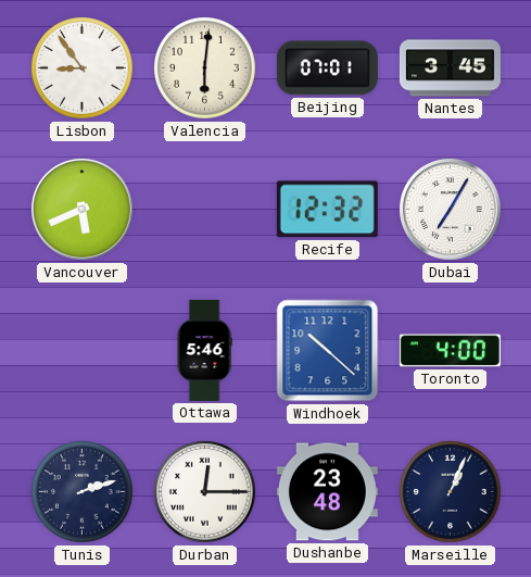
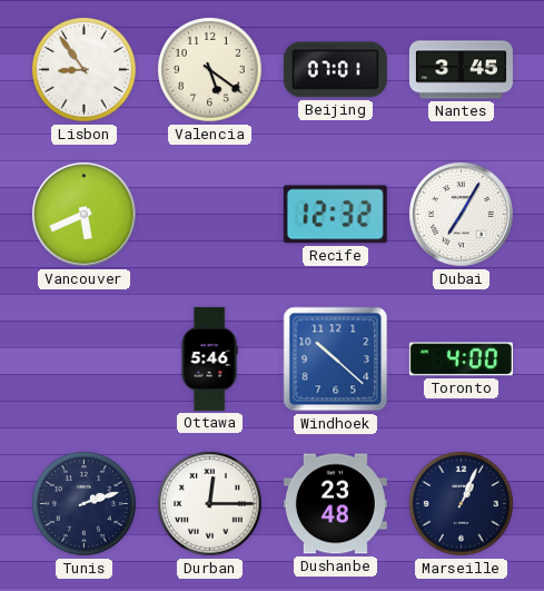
Valencia: 6:01 -> 5:21
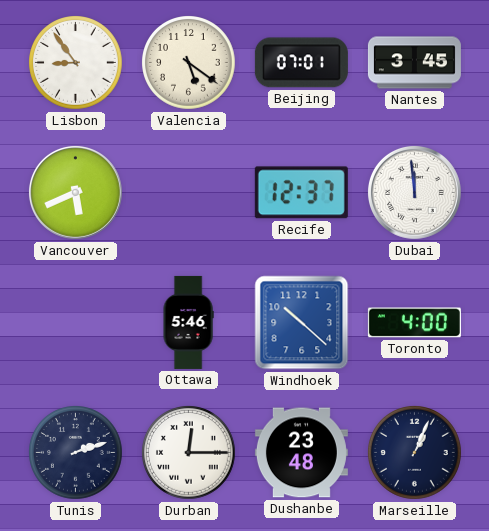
Recife: 12:32 -> 12:37
Dubai: 7:05 -> 11:59
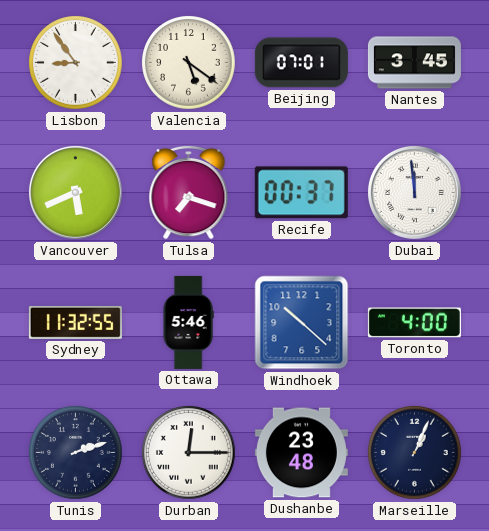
Tulsa: none -> 7:18
Recife: 12:37 -> 00:37
Sydney: none -> 11:32
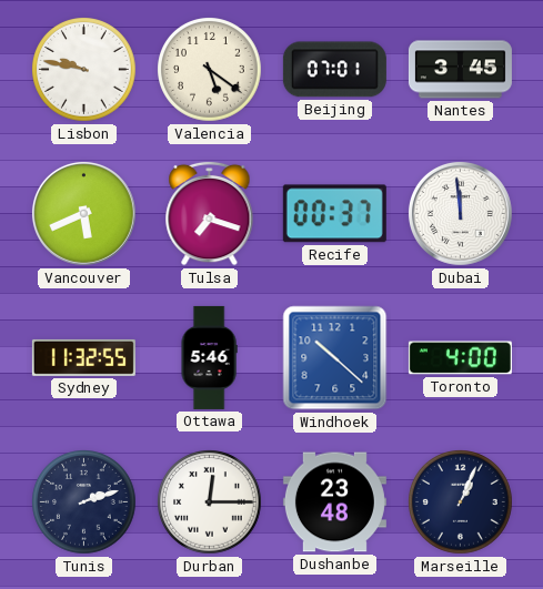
Lisbon: 8:54 -> 9:47
